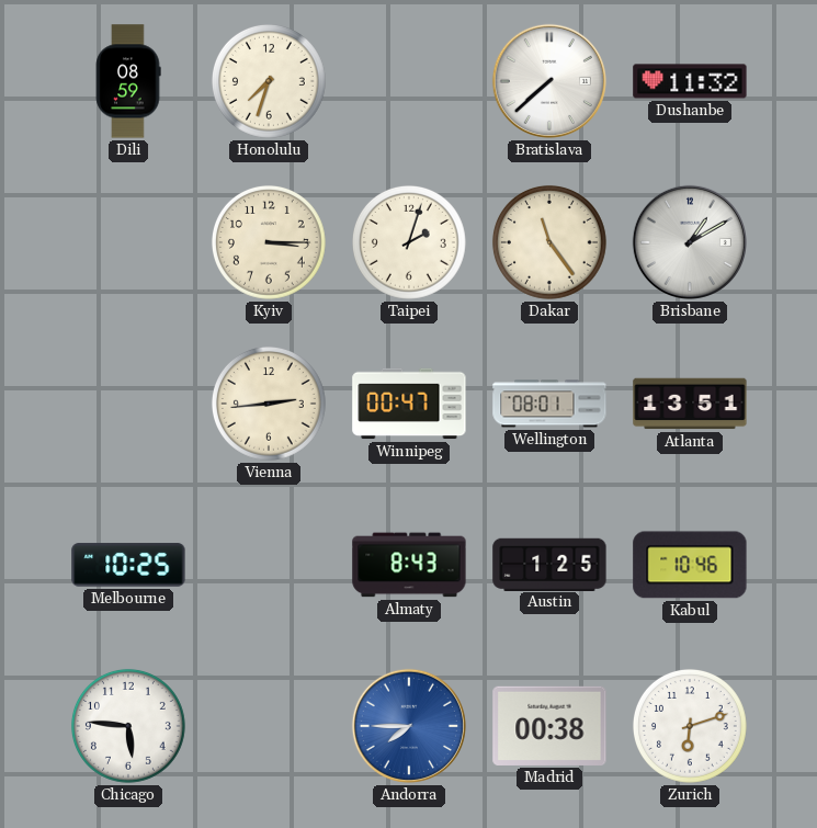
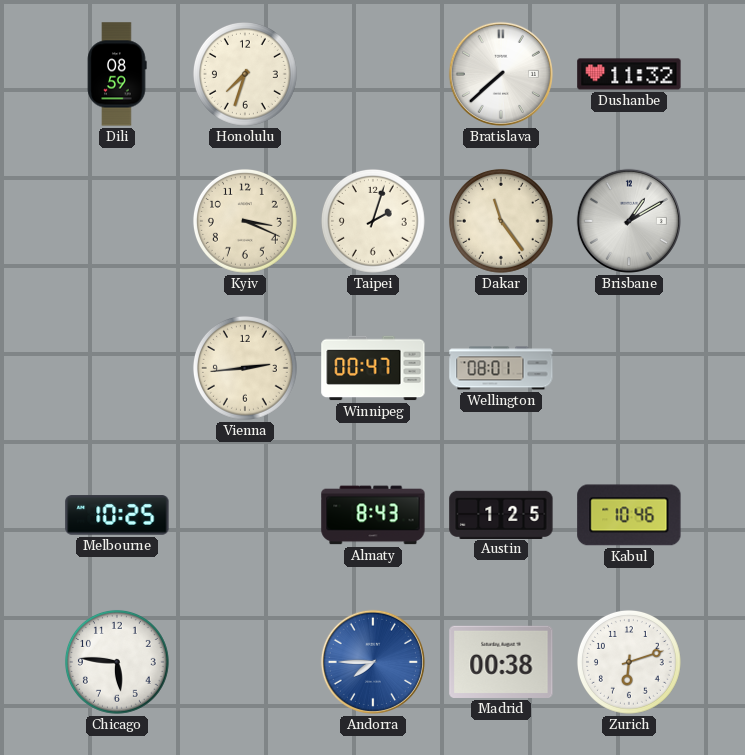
Kyiv: 3:15 -> 3:19
Atlanta: 13:51 -> none
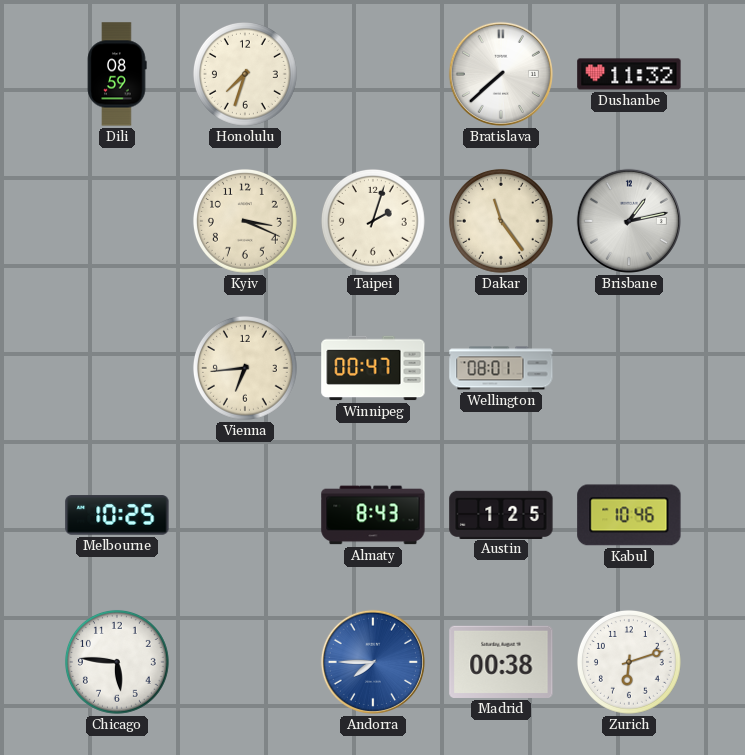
Brisbane: 1:10 -> 1:13
Vienna: 2:44 -> 6:44
